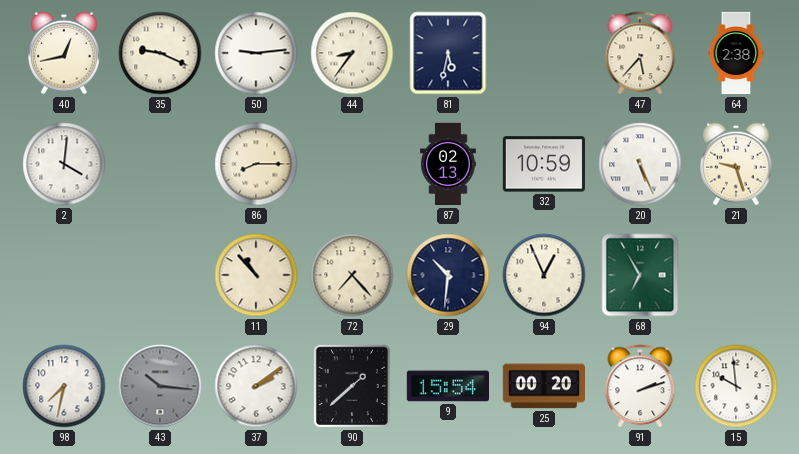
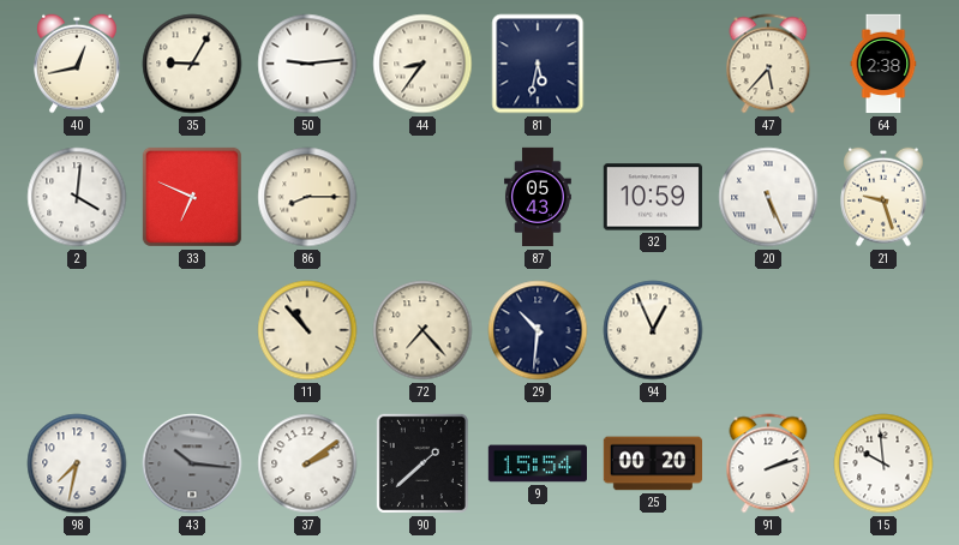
35: 9:19 -> 9:05
33: none -> 6:49
87: 02:13 -> 05:43
68: 6:55 -> none
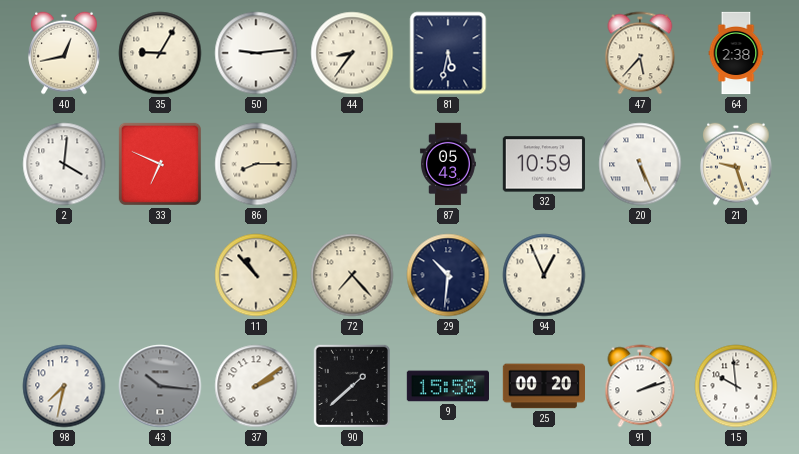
9: 15:54 -> 15:58
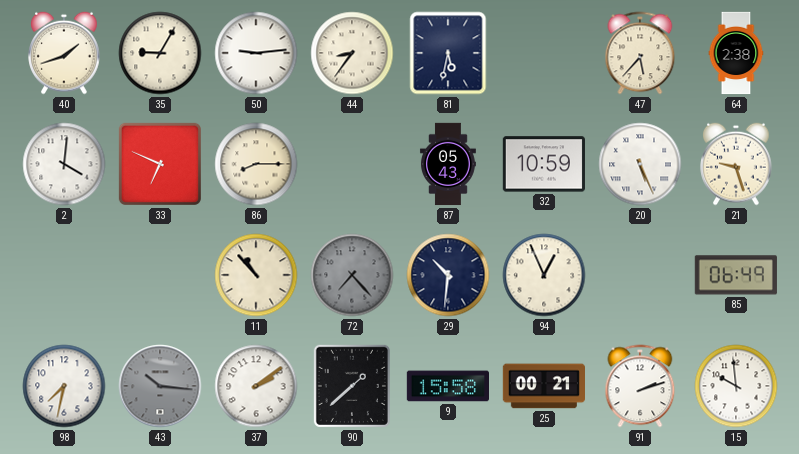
40: 12:43 -> 1:42
72 dial: cream -> grey
85: none -> 06:49
25: 00:20 -> 00:21
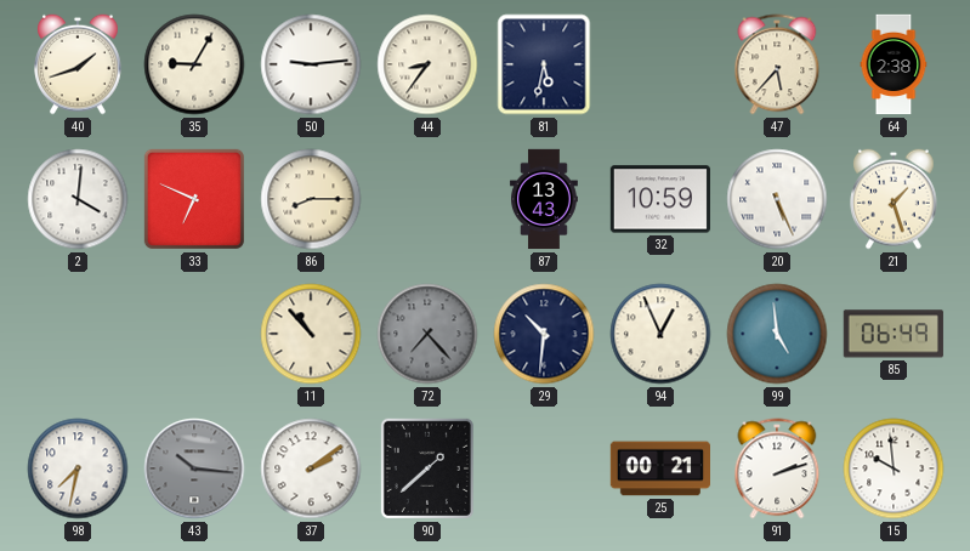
87: 05:43 -> 13:43
21: 9:27 -> 1:27
99: none -> 4:59
9: 15:58 -> none
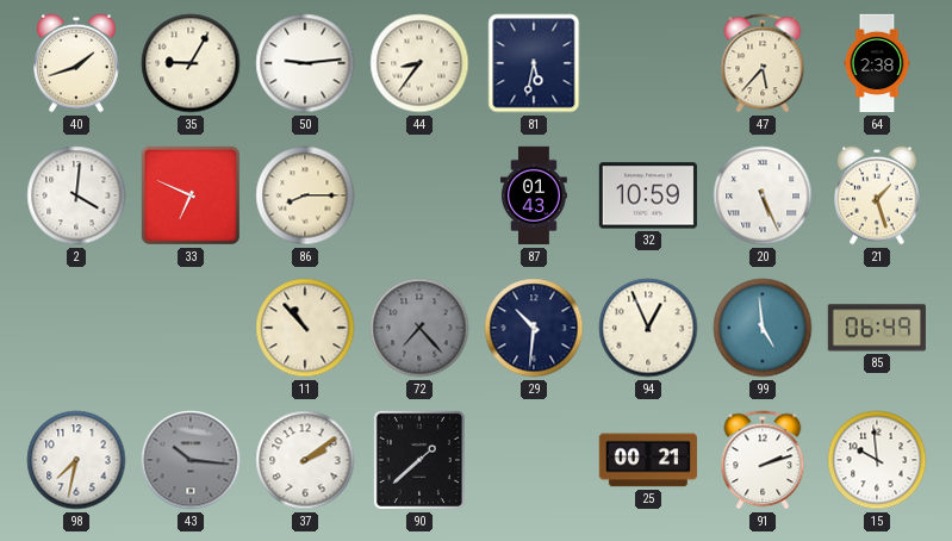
87: 13:43 -> 01:43
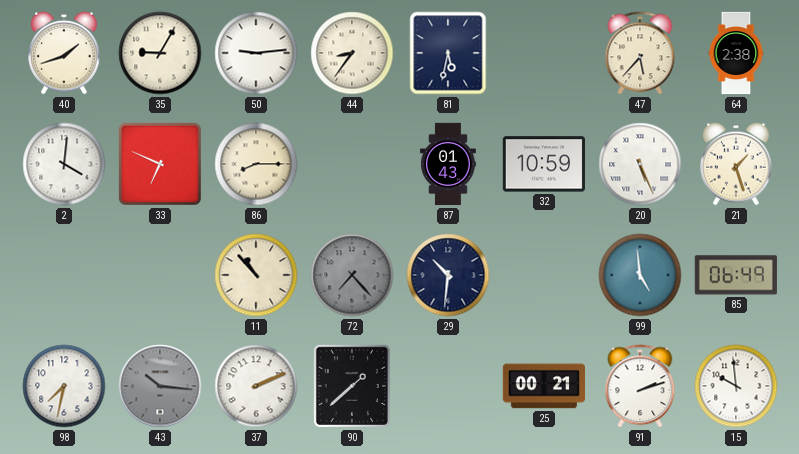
94: 12:56 -> none
37: 2:09 -> 2:11
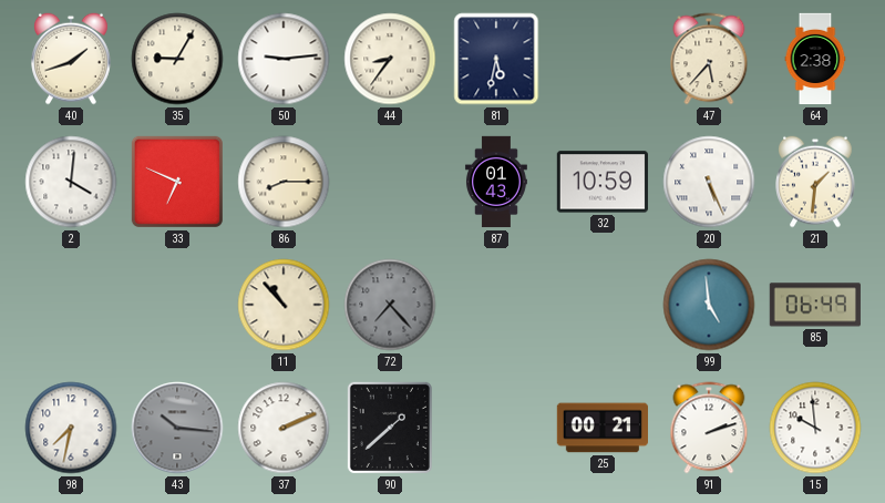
21: 1:27 -> 1:31
29: 10:31 -> none
